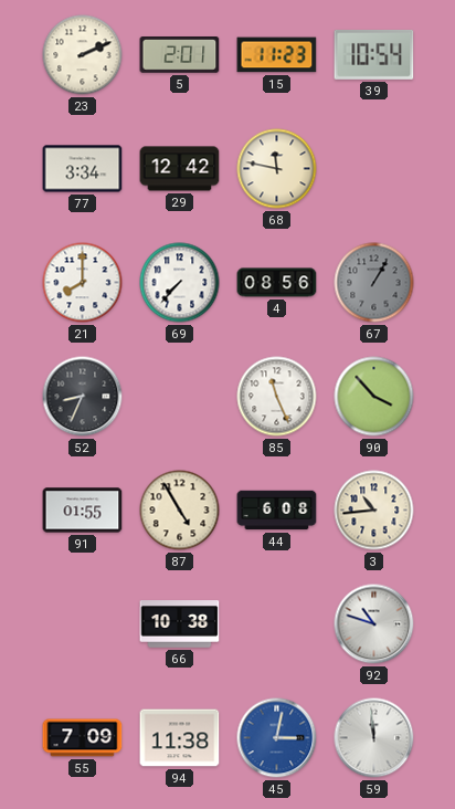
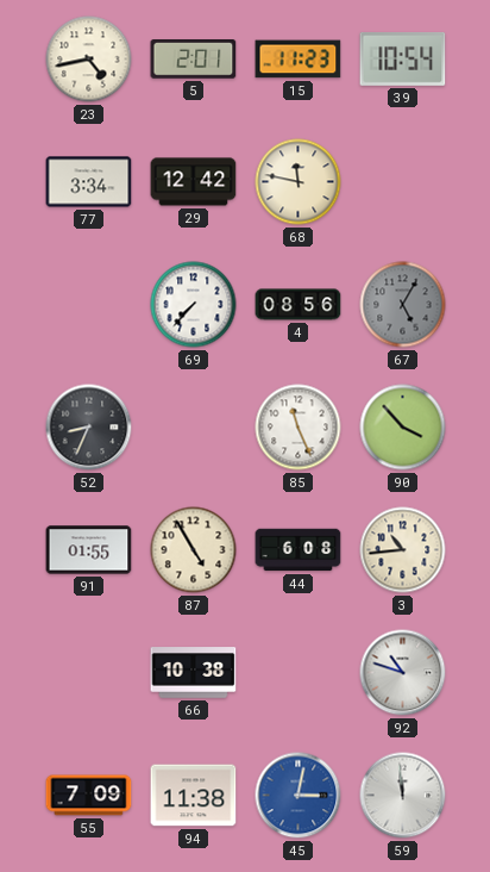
23: 2:11 -> 4:43
21: 8:00 -> none
67: 1:05 -> 5:05
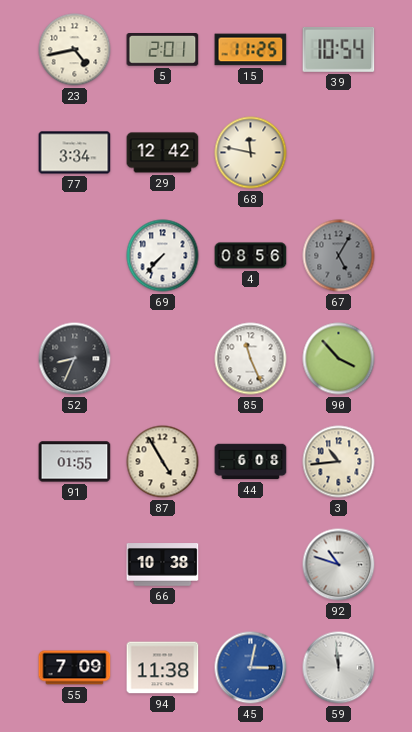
15: 11:23 -> 11:25
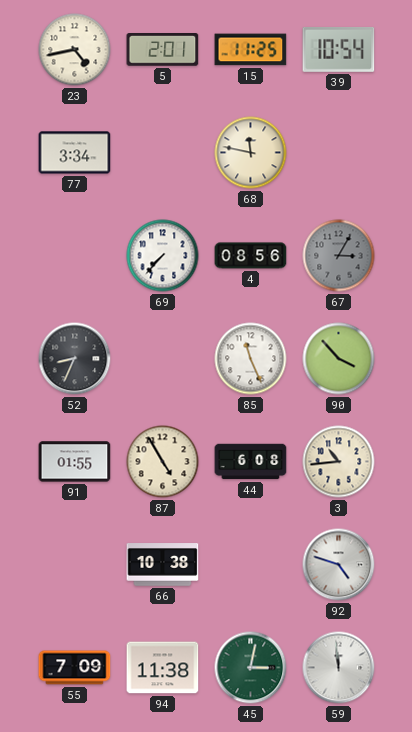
29: 12:42 -> none
67: 5:05 -> 3:05
92: 10:48 -> 4:48
45 dial: blue -> green
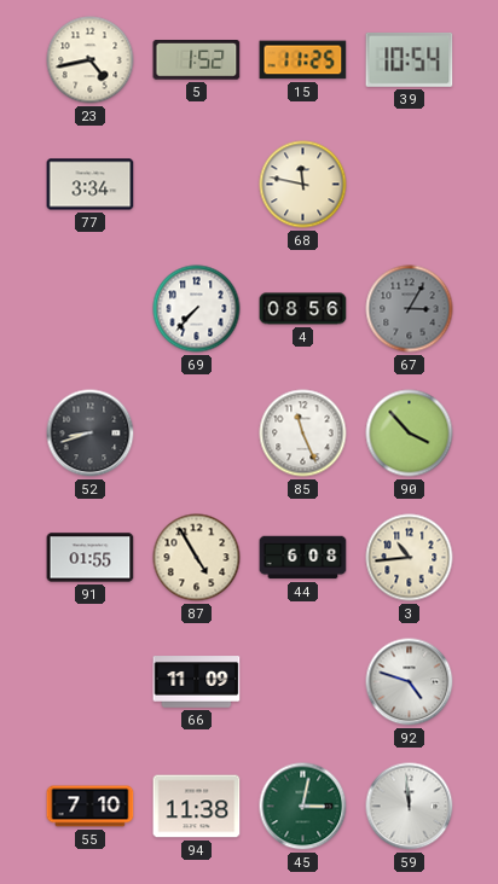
5: 2:01 -> 1:52
52: 8:34 -> 8:42
66: 10:38 -> 11:09
55: 7:09 -> 7:10
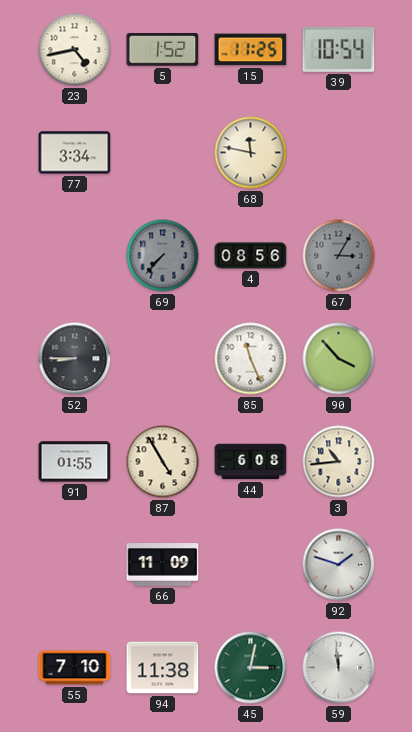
69 dial: white -> grey
52: 8:42 -> 8:45
92: 4:48 -> 1:48
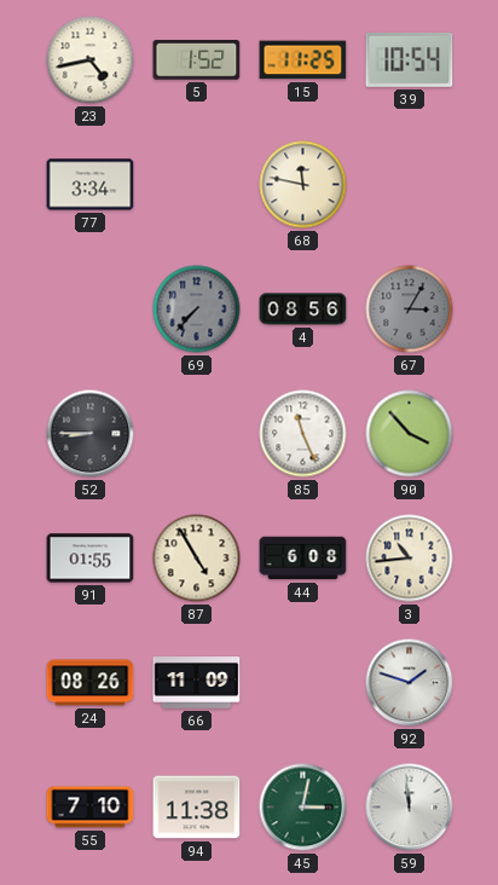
24: none -> 08:26
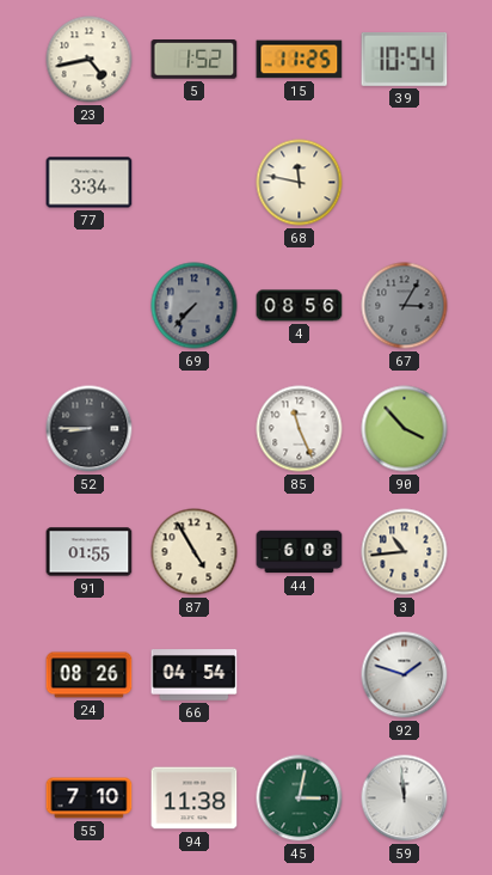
66: 11:09 -> 04:54
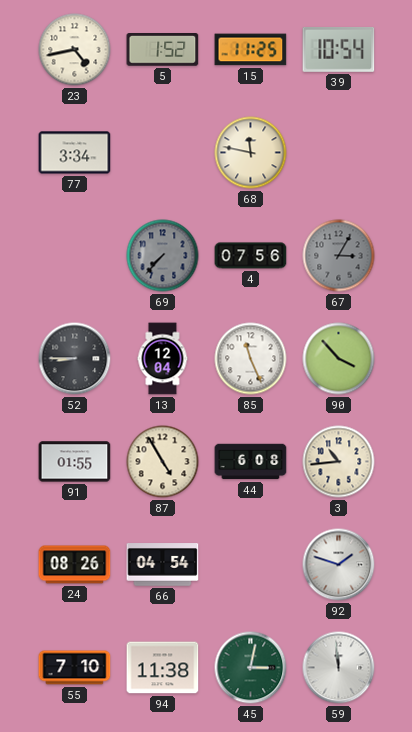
4: 08:56 -> 07:56
13: none -> 12:04
